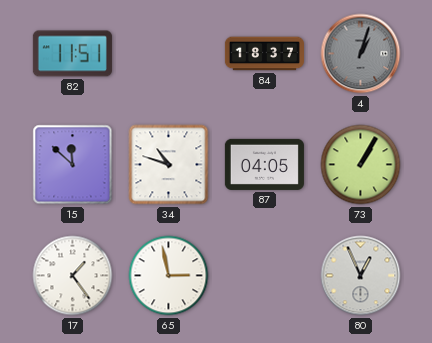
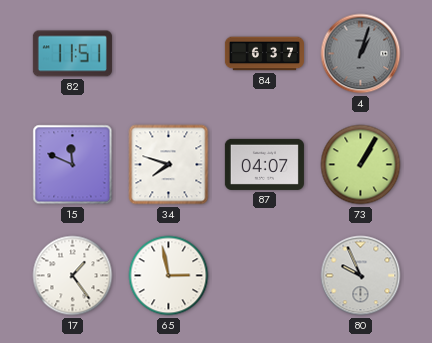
84: 18:37 -> 6:37
15: 11:52 -> 11:49
34: 10:48 -> 7:48
87: 04:05 -> 04:07
80: 12:56 -> 9:56
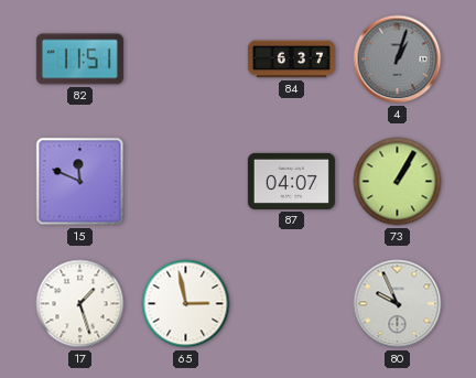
34: 7:48 -> none
17: 1:24 -> 1:27
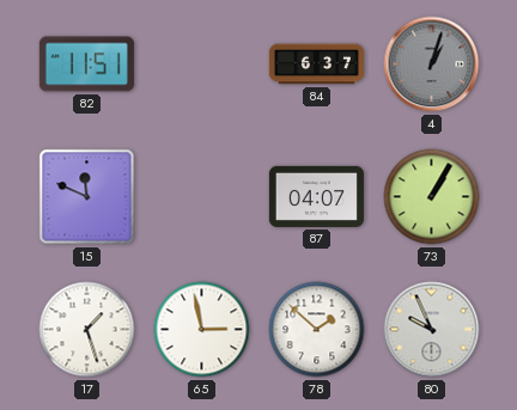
78: none -> 1:52
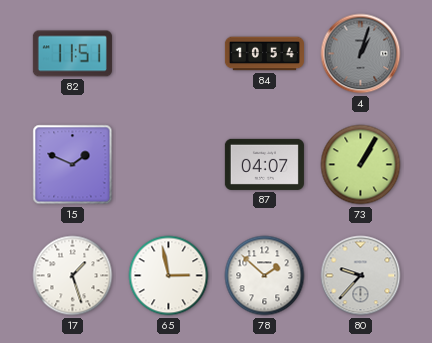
84: 6:37 -> 10:54
15: 11:49 -> 1:49
80: 9:56 -> 9:37
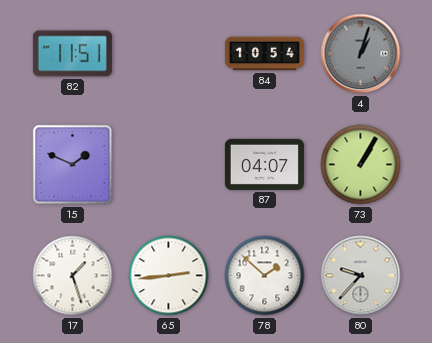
65: 2:58 -> 2:44
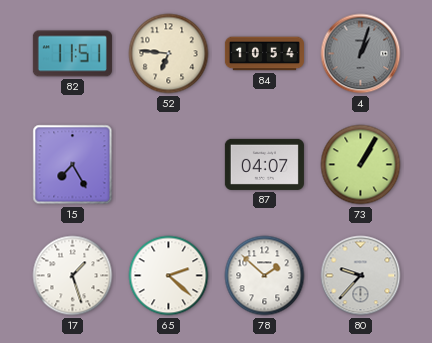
52: none -> 6:46
15: 1:49 -> 7:25
65: 2:44 -> 2:22
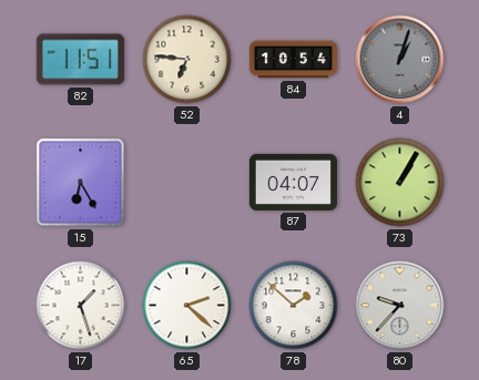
15: 7:25 -> 6:25
